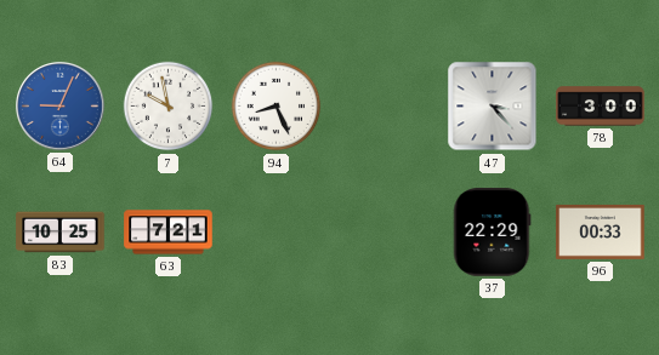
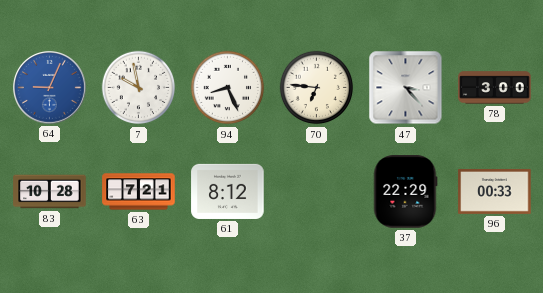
70: none -> 6:46
83: 10:25 -> 10:28
61: none -> 8:12
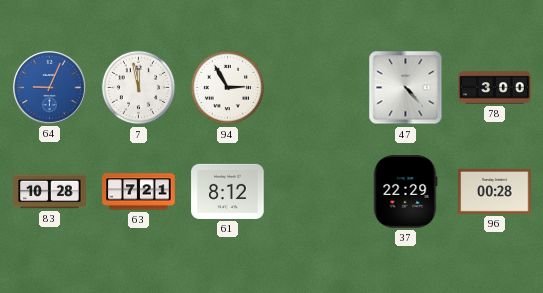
7: 9:58 -> 11:58
94: 8:26 -> 2:55
70: 6:46 -> none
47: 3:23 -> 4:23
96: 00:33 -> 00:28
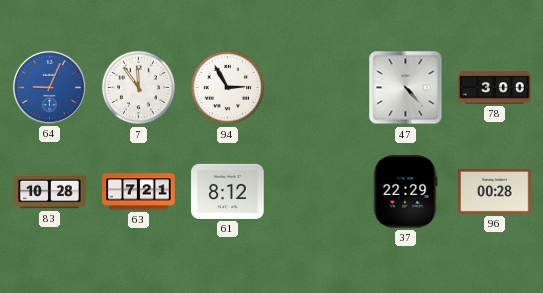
7: 11:58 -> 11:54
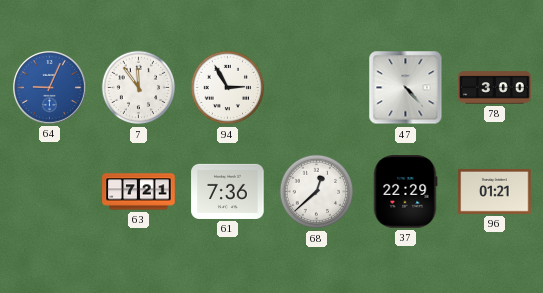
83: 10:28 -> none
61: 8:12 -> 7:36
68: none -> 12:38
96: 00:28 -> 01:21
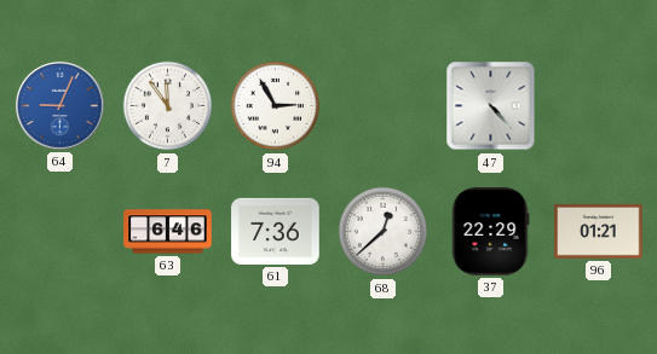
78: 3:00 -> none
63: 7:21 -> 6:46
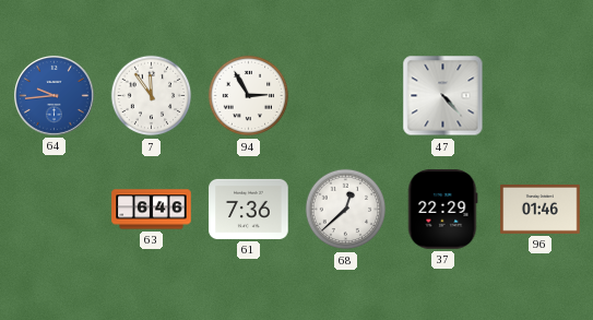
64: 9:04 -> 9:44
96: 01:21 -> 01:46
